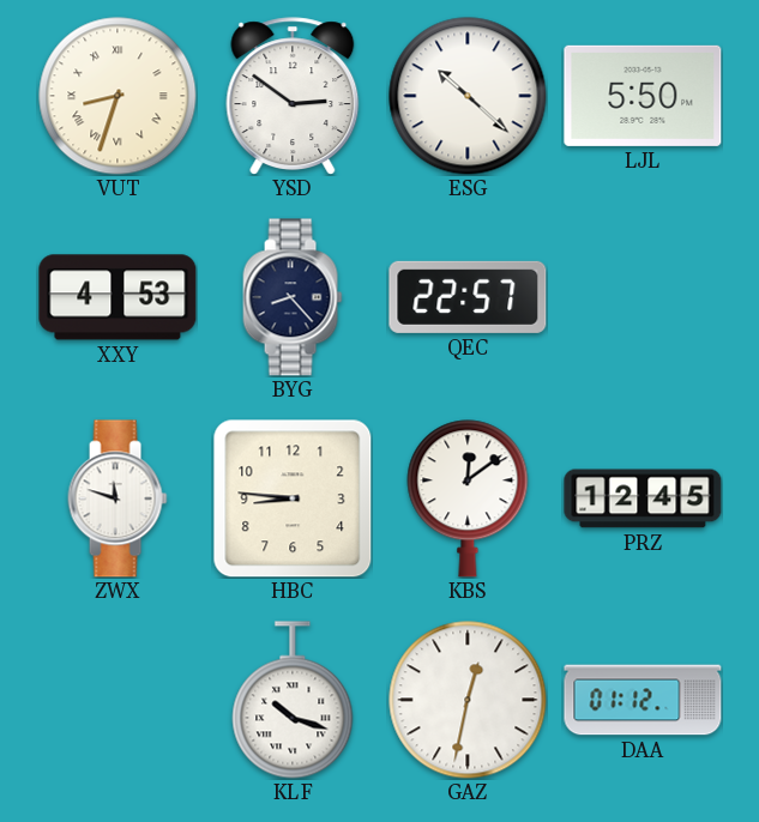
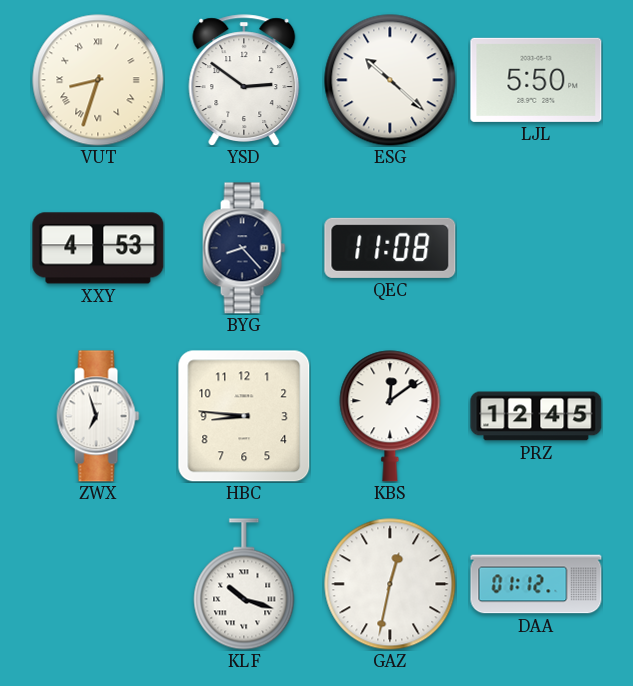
QEC: 22:57 -> 11:08
ZWX: 11:48 -> 6:57
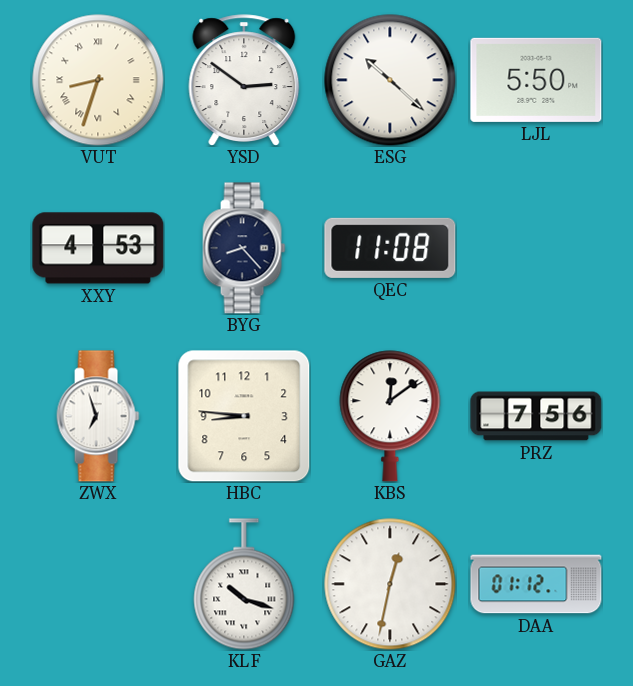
PRZ: 12:45 -> 7:56
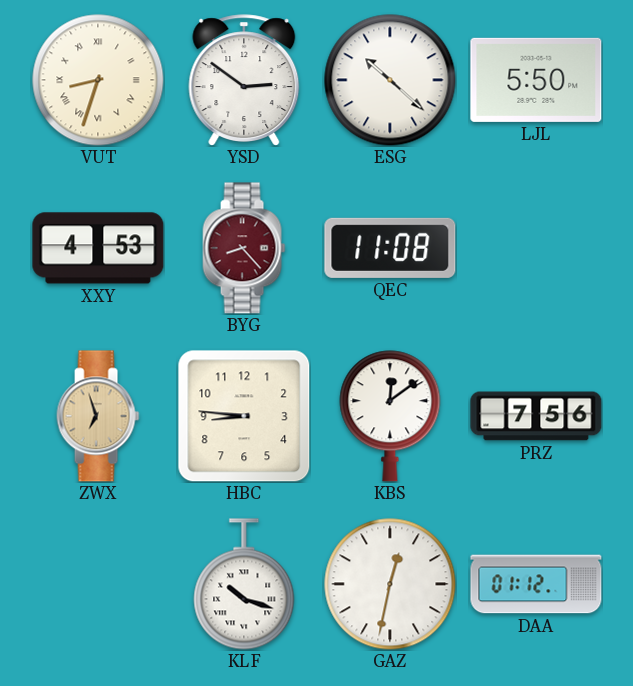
BYG dial: navy -> burgundy
ZWX dial: white -> champagne
